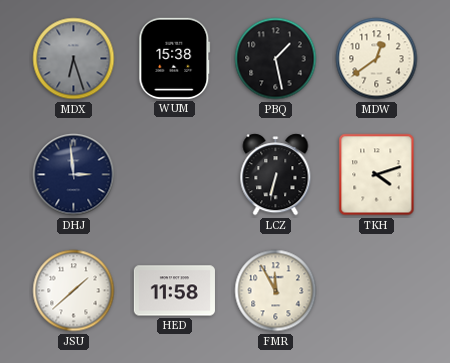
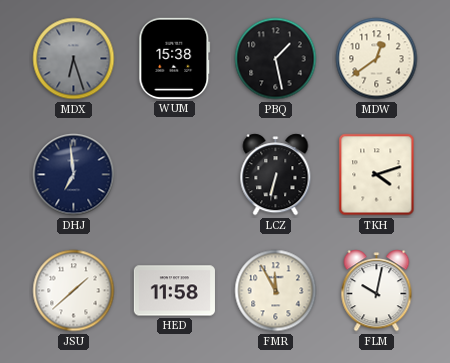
DHJ: 2:59 -> 6:59
FLM: none -> 10:02
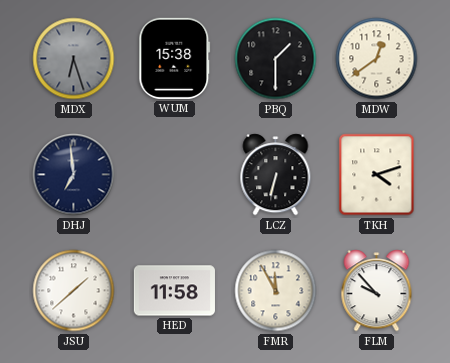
PBQ: 1:28 -> 1:30
FLM: 10:02 -> 9:53
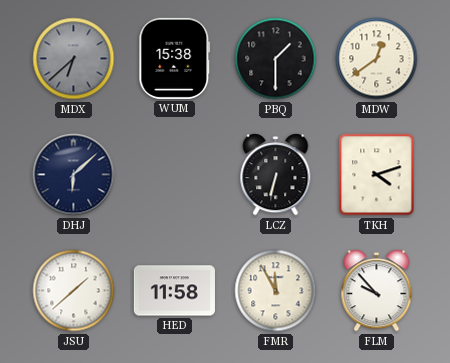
MDX: 6:27 -> 6:38
DHJ: 6:59 -> 6:08
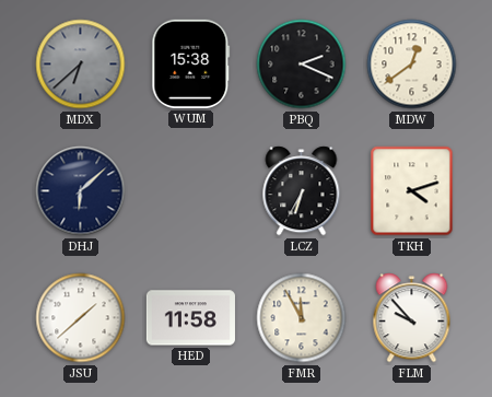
PBQ: 1:30 -> 2:19
LCZ: 6:32 -> 6:35
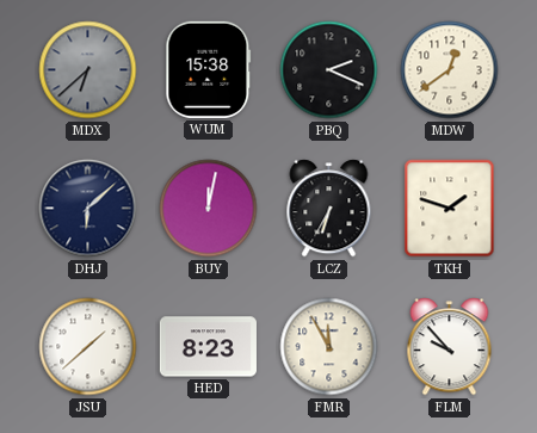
BUY: none -> 12:02
TKH: 4:12 -> 1:48
HED: 11:58 -> 8:23
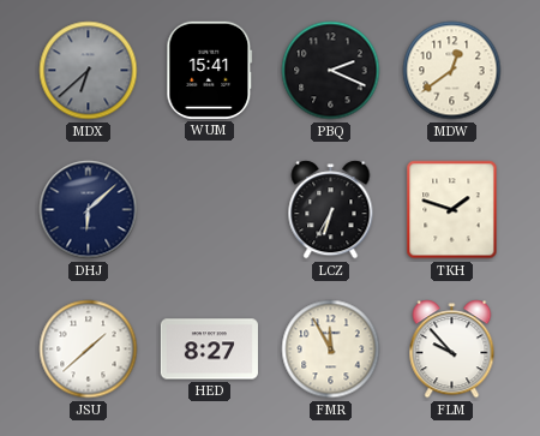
WUM: 15:38 -> 15:41
BUY: 12:02 -> none
HED: 8:23 -> 8:27
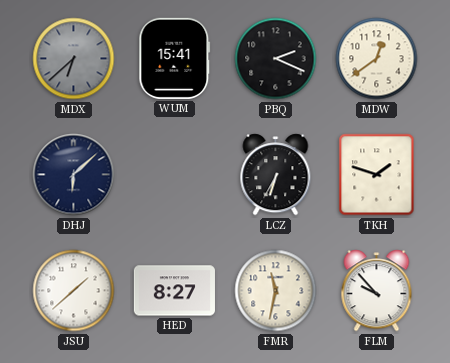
FMR: 11:55 -> 11:32
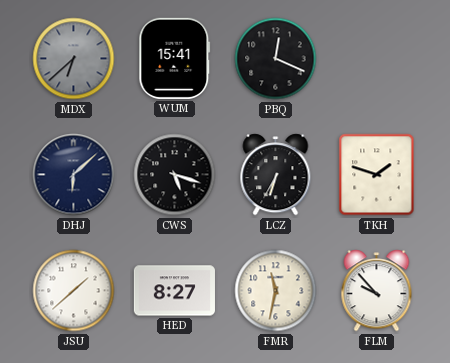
PBQ: 2:19 -> 12:19
MDW: 12:39 -> none
CWS: none -> 5:18
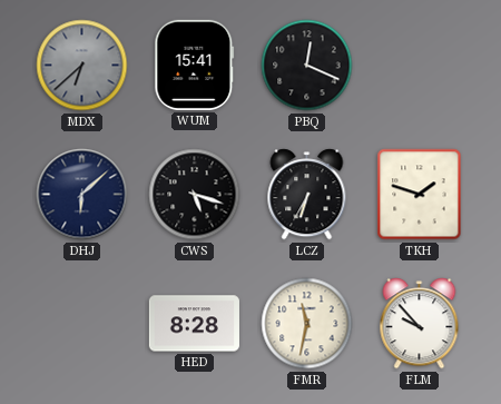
JSU: 1:38 -> none
HED: 8:27 -> 8:28
